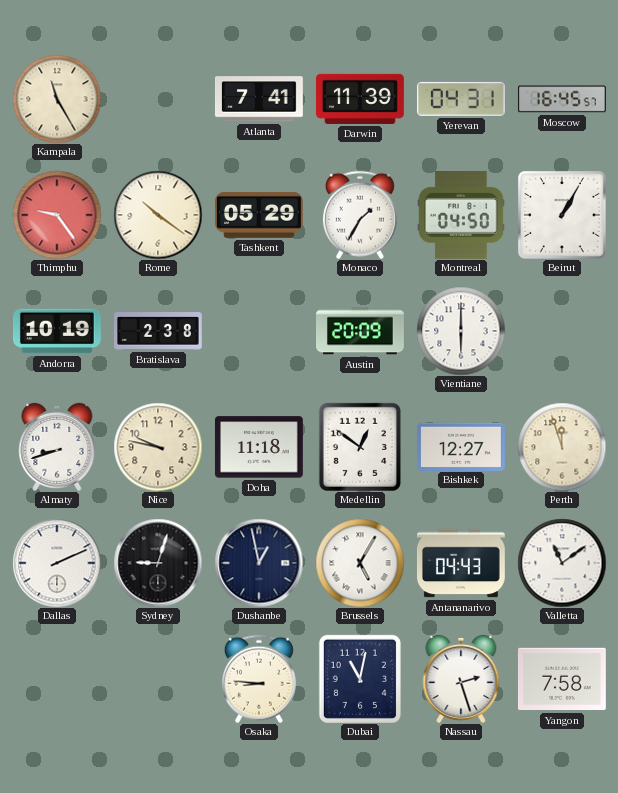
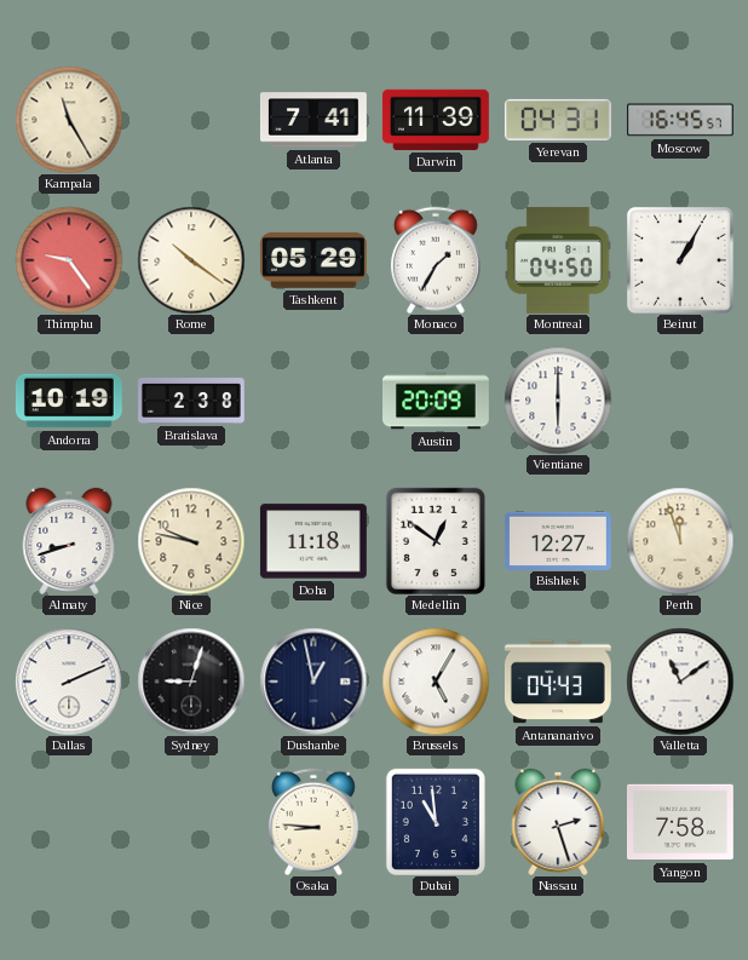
Dubai: 11:02 -> 10:59
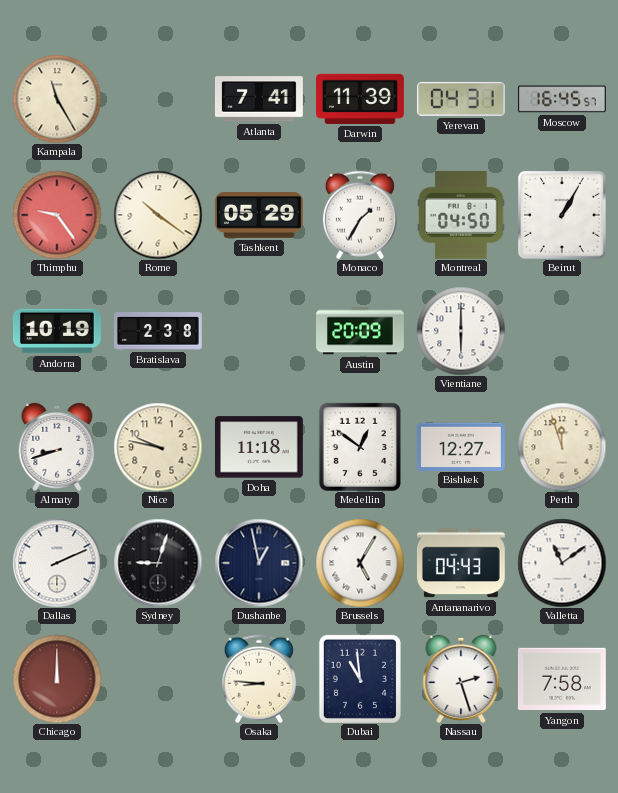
Chicago: none -> 12:00
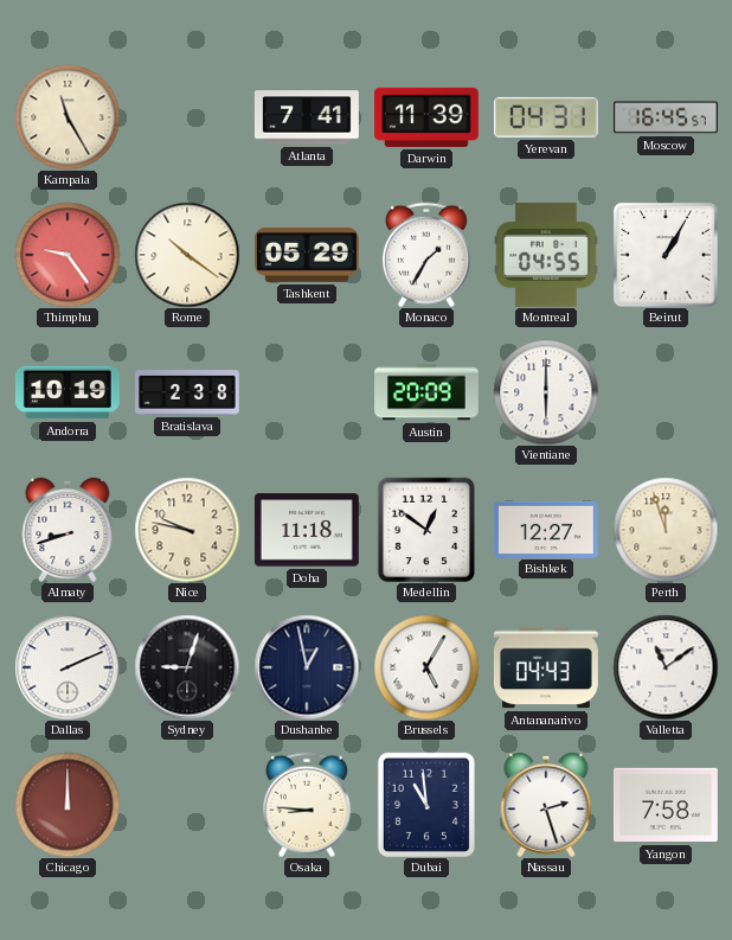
Montreal: 04:50 -> 04:55
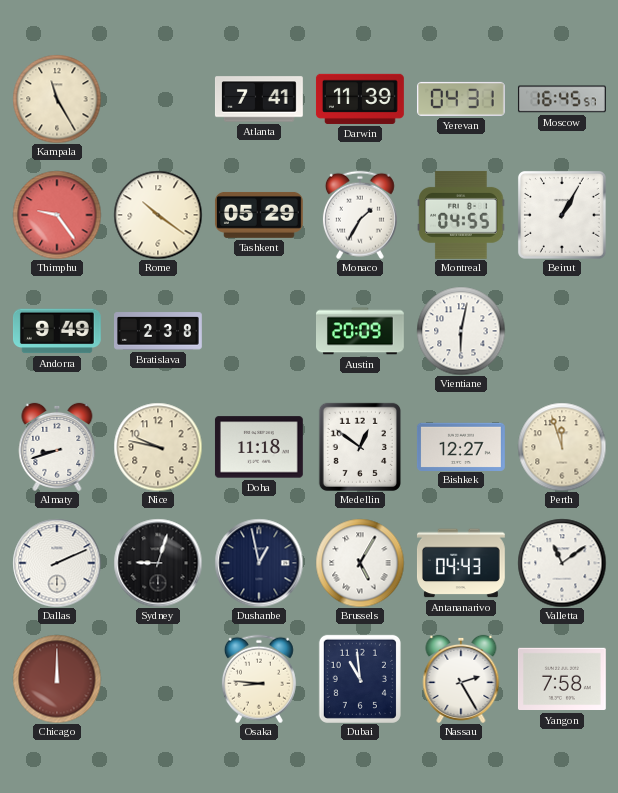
Andorra: 10:19 -> 9:49
Vientiane: 6:00 -> 6:02
Nassau: 2:27 -> 2:25
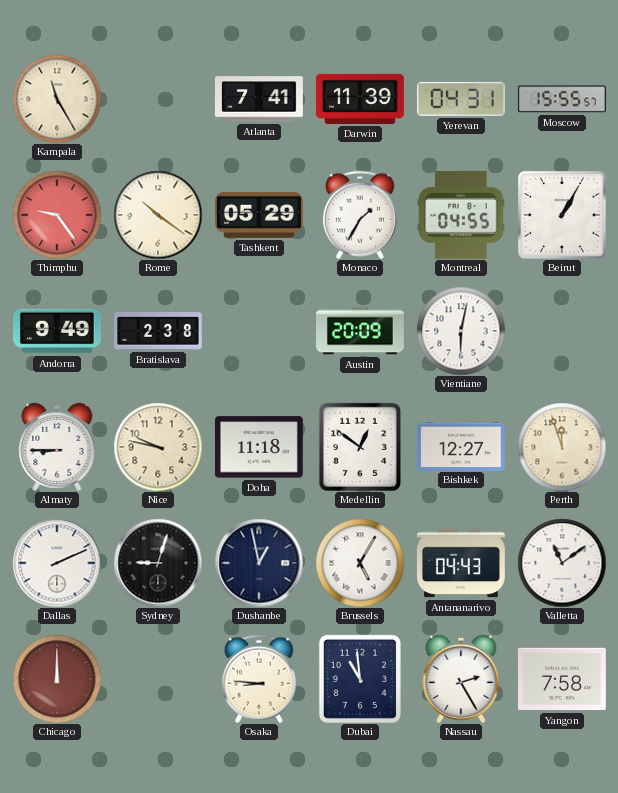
Moscow: 16:45 -> 15:55
Almaty: 8:42 -> 8:45
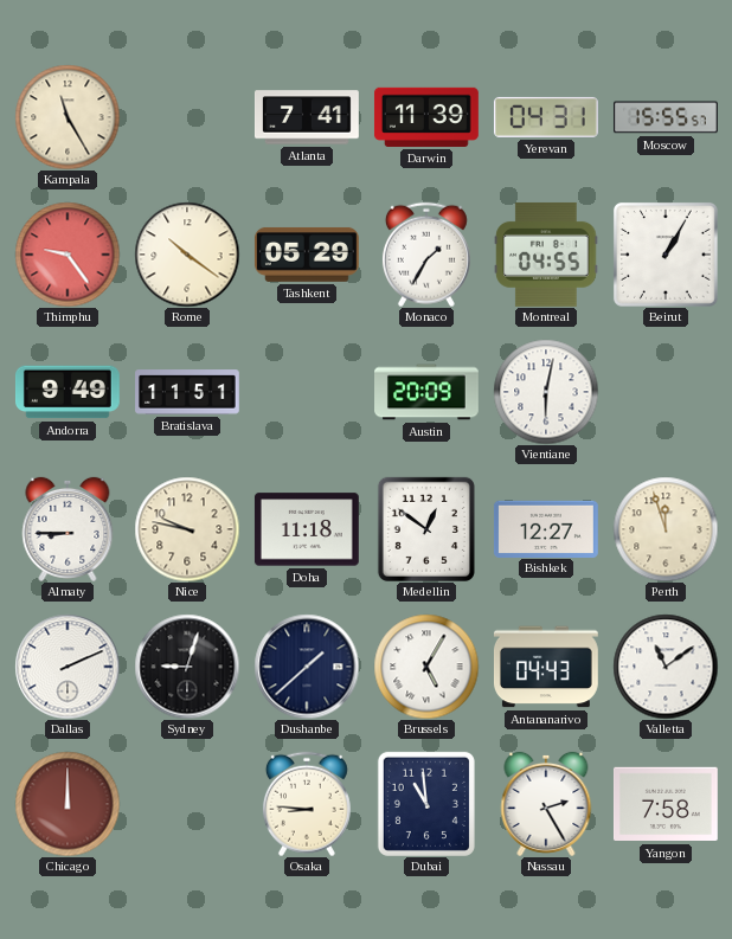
Bratislava: 2:38 -> 11:51
Dushanbe: 12:58 -> 1:38
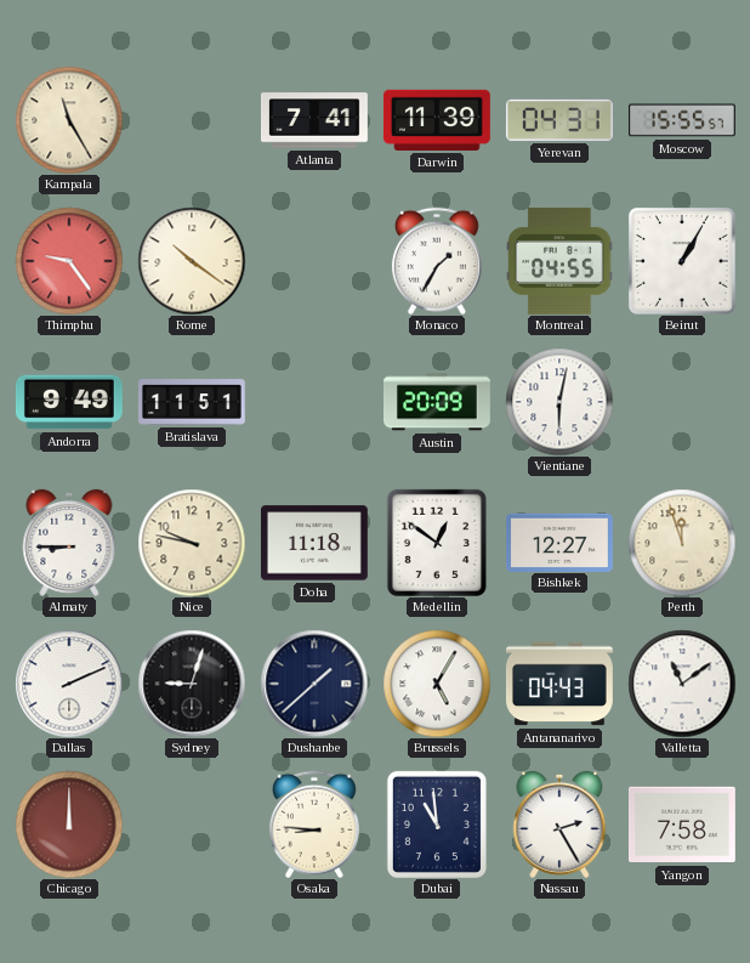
Tashkent: 05:29 -> none
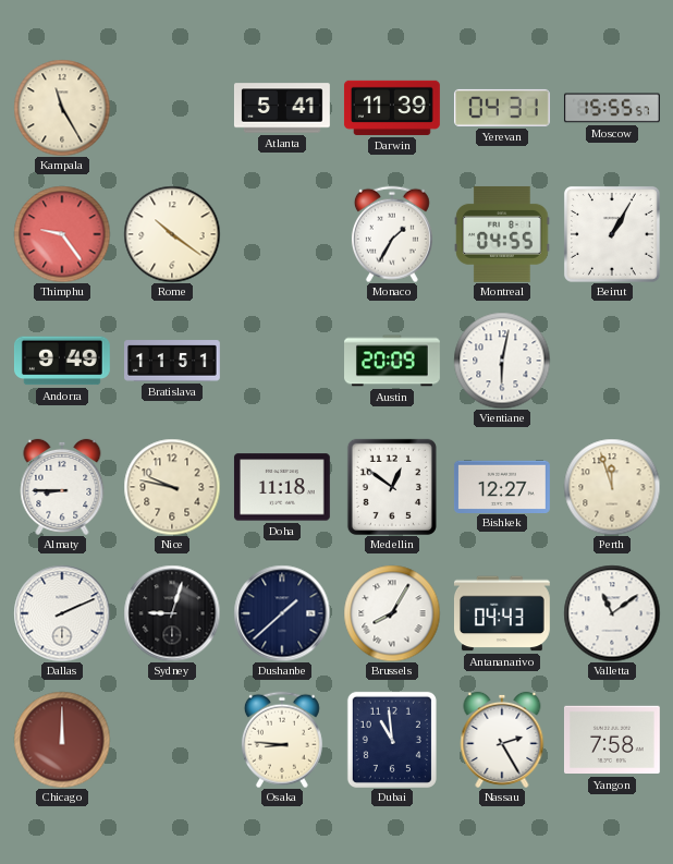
Atlanta: 7:41 -> 5:41
Brussels: 5:05 -> 8:05
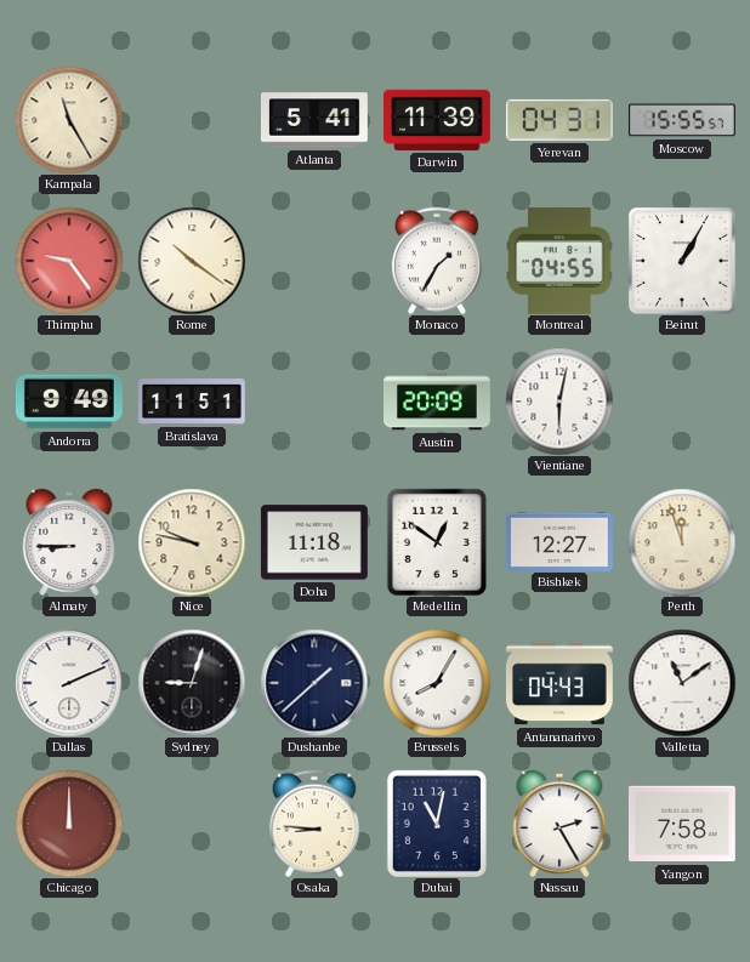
Dubai: 10:59 -> 11:02
